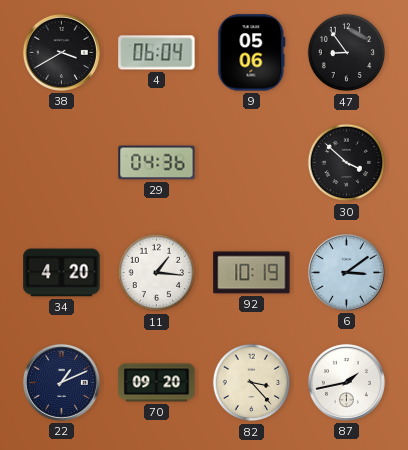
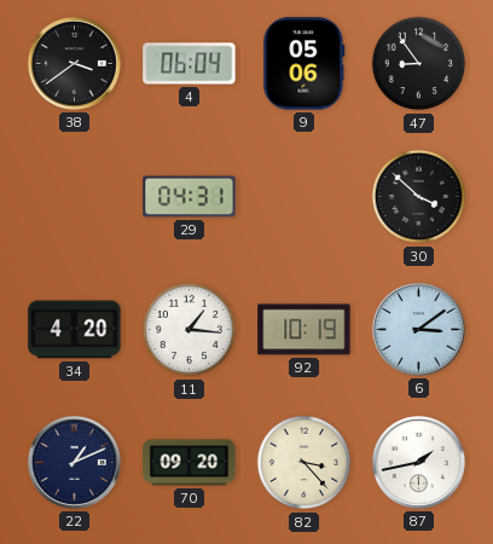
38: 3:40 -> 3:39
29: 04:36 -> 04:31
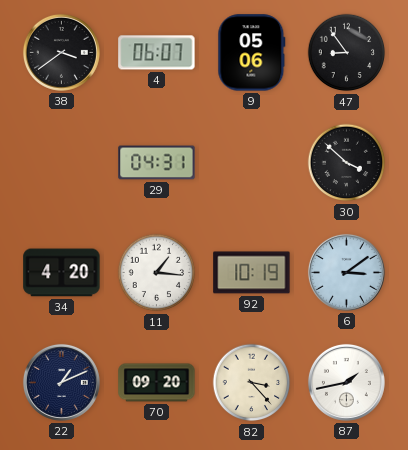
4: 06:04 -> 06:07
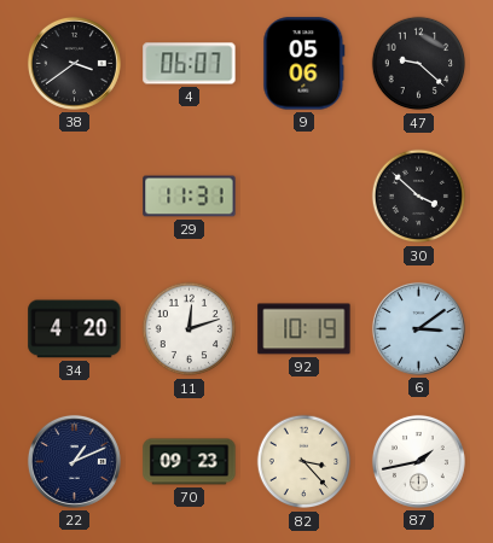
47: 8:54 -> 9:22
29: 04:31 -> 11:31
11: 1:16 -> 12:12
70: 09:20 -> 09:23
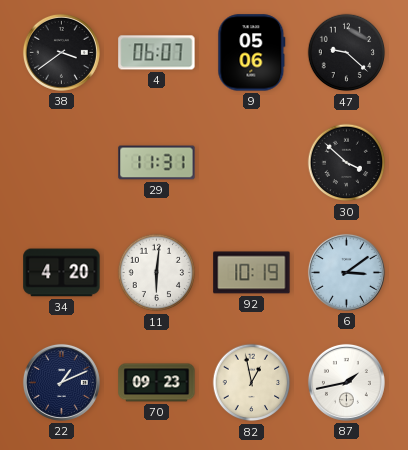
11: 12:12 -> 6:01
82: 3:23 -> 12:58
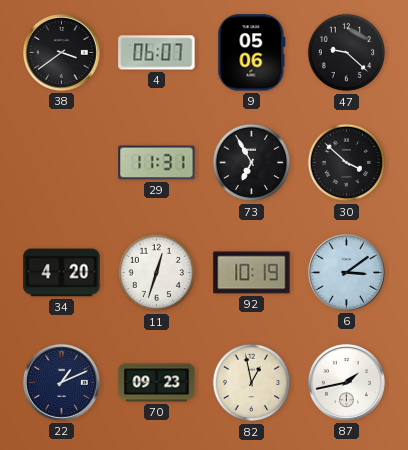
73: none -> 6:55
11: 6:01 -> 12:33
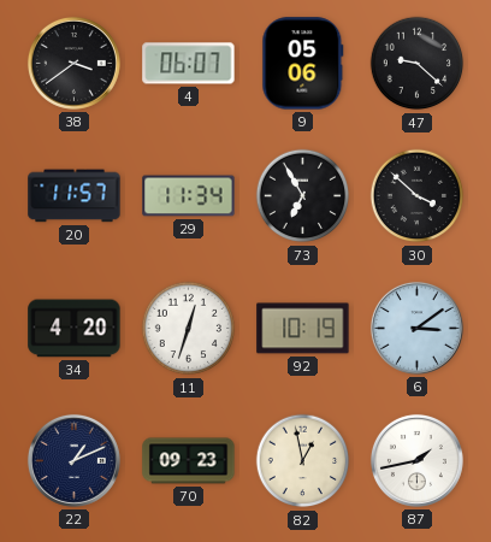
20: none -> 11:57
29: 11:31 -> 11:34
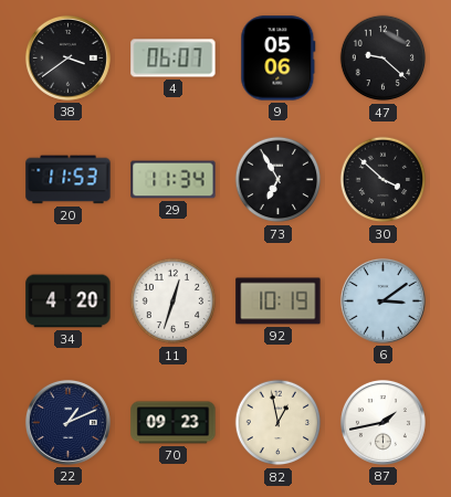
20: 11:57 -> 11:53
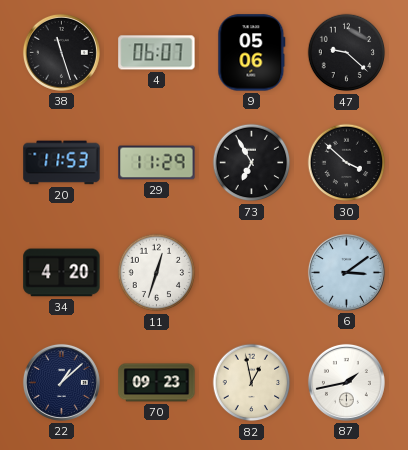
38: 3:39 -> 11:27
29: 11:34 -> 11:29
92: 10:19 -> none
22: 1:11 -> 1:08
